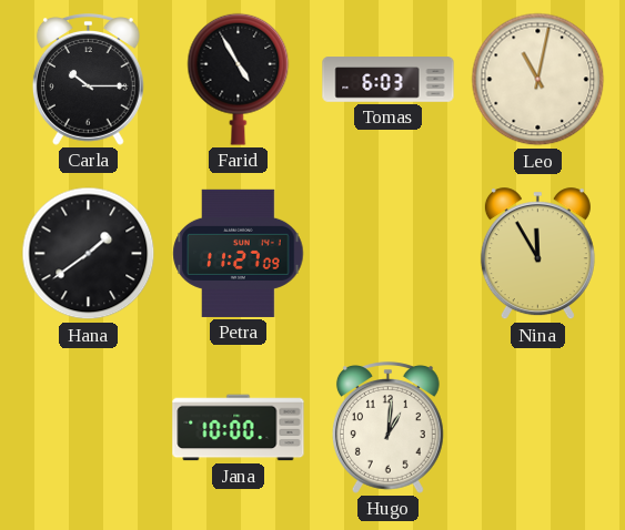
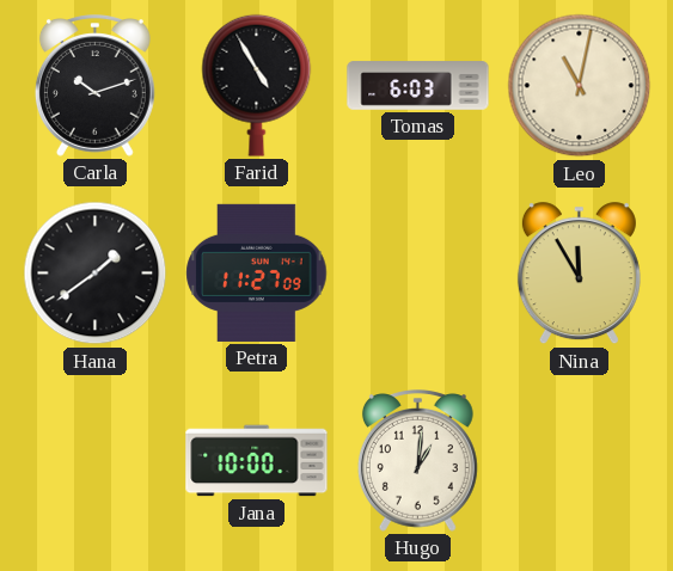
Carla: 10:15 -> 10:12
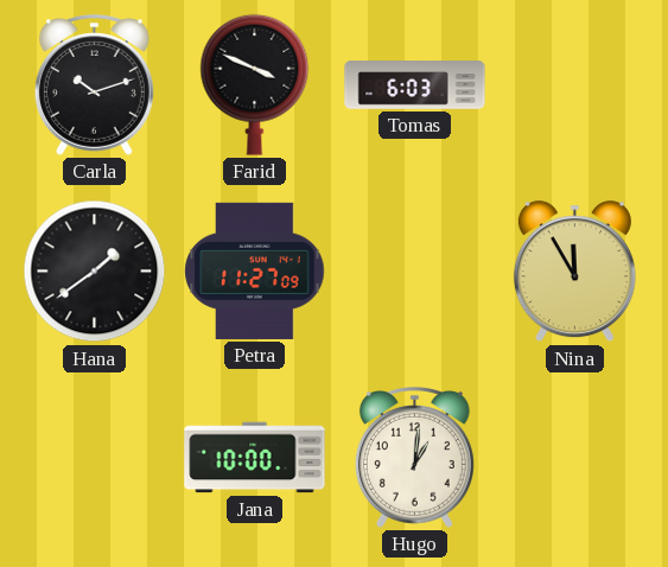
Farid: 4:55 -> 3:49
Leo: 11:02 -> none
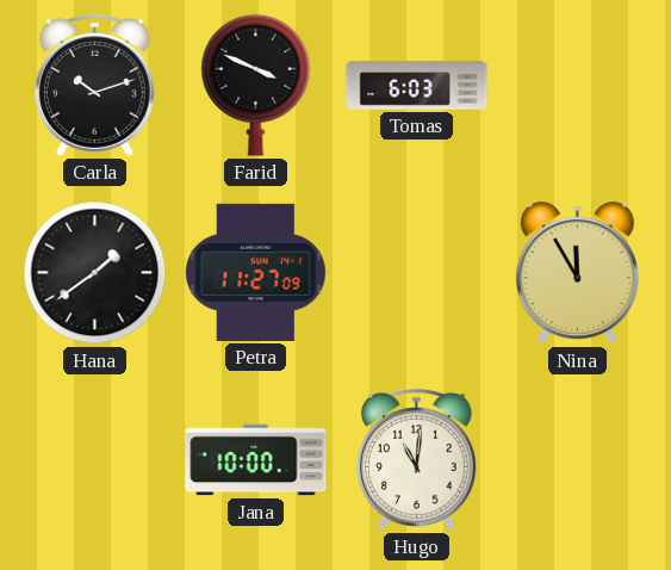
Hugo: 1:01 -> 11:01
